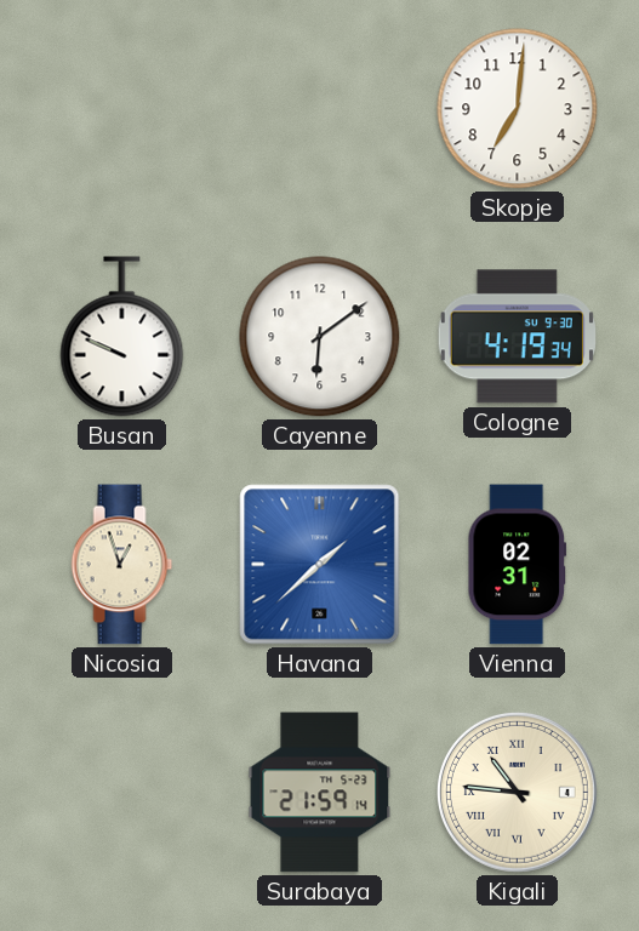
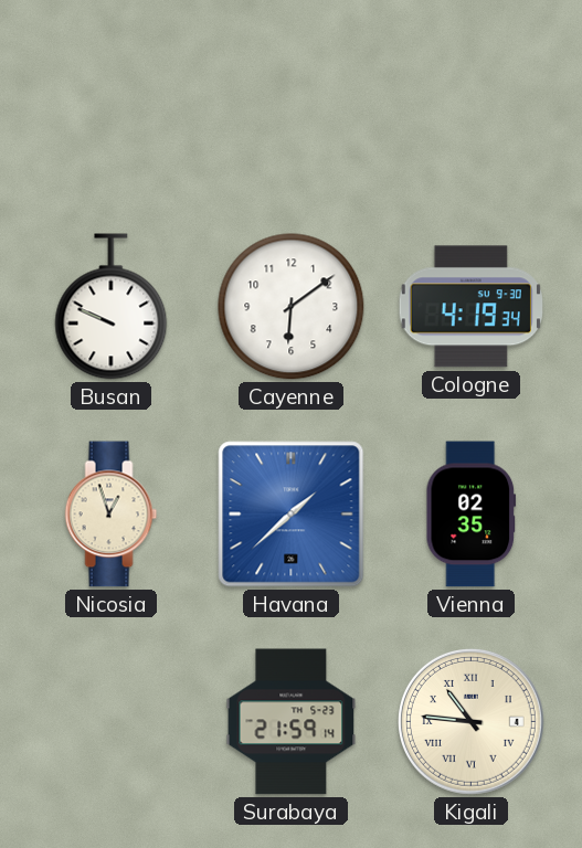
Skopje: 7:01 -> none
Vienna: 02:31 -> 02:35
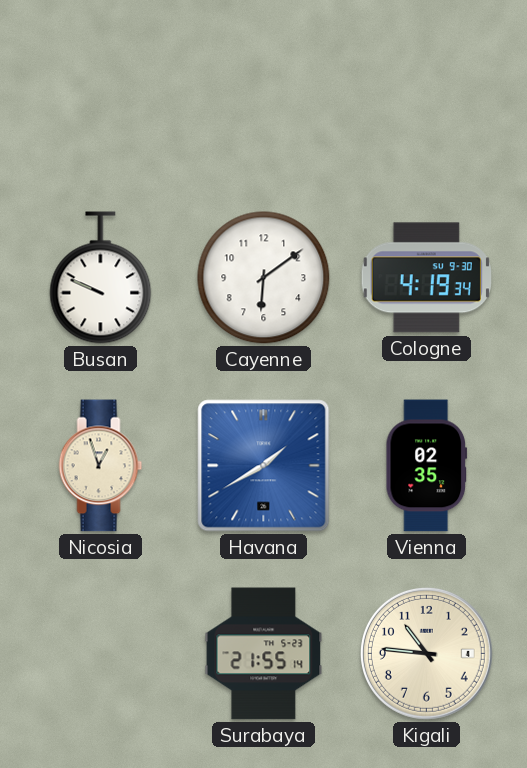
Havana: 1:38 -> 1:40
Surabaya: 21:59 -> 21:55
Kigali numerals: Roman -> Arabic
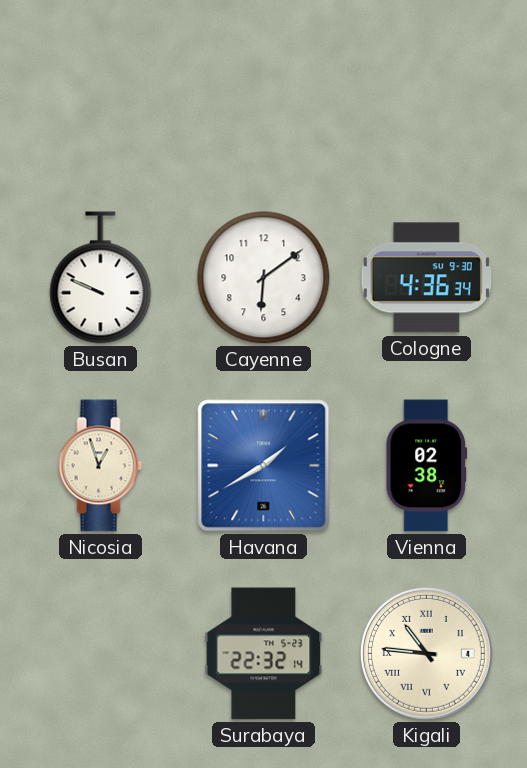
Cologne: 4:19 -> 4:36
Vienna: 02:35 -> 02:38
Surabaya: 21:55 -> 22:32
Kigali numerals: Arabic -> Roman
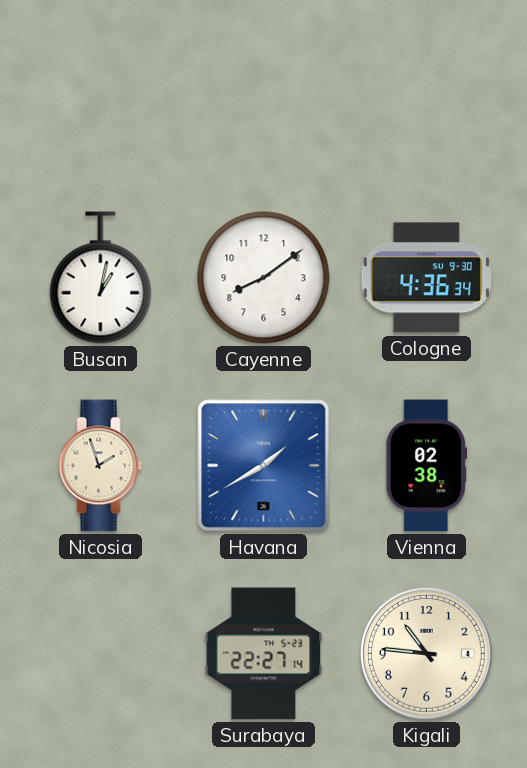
Busan: 9:49 -> 1:02
Cayenne: 6:09 -> 8:09
Nicosia: 12:57 -> 1:57
Surabaya: 22:32 -> 22:27
Kigali numerals: Roman -> Arabic
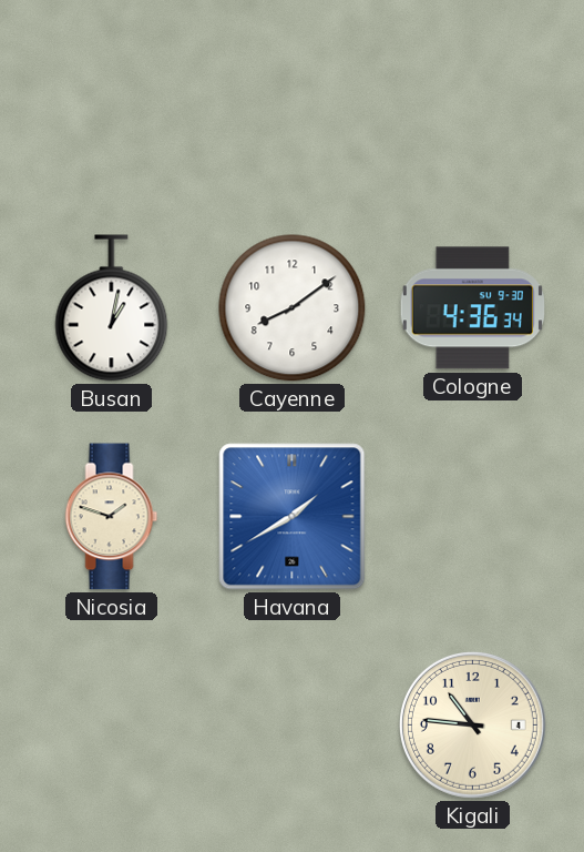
Nicosia: 1:57 -> 1:48
Vienna: 02:38 -> none
Surabaya: 22:27 -> none
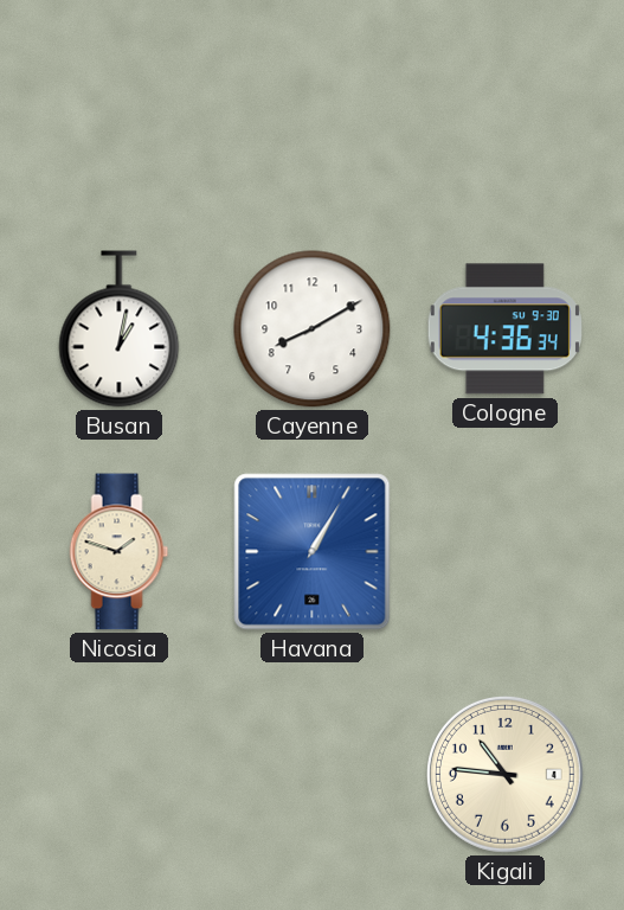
Cayenne: 8:09 -> 8:10
Havana: 1:40 -> 1:05
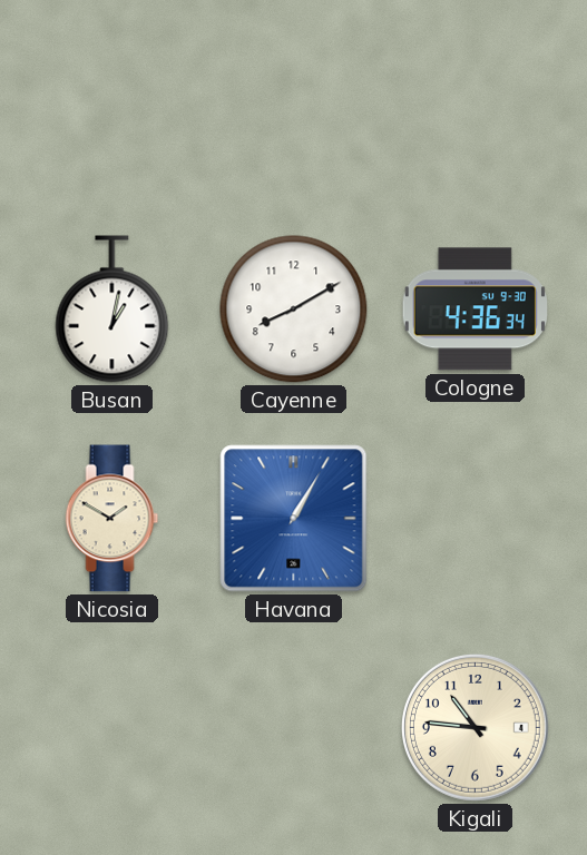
Nicosia: 1:48 -> 1:50
